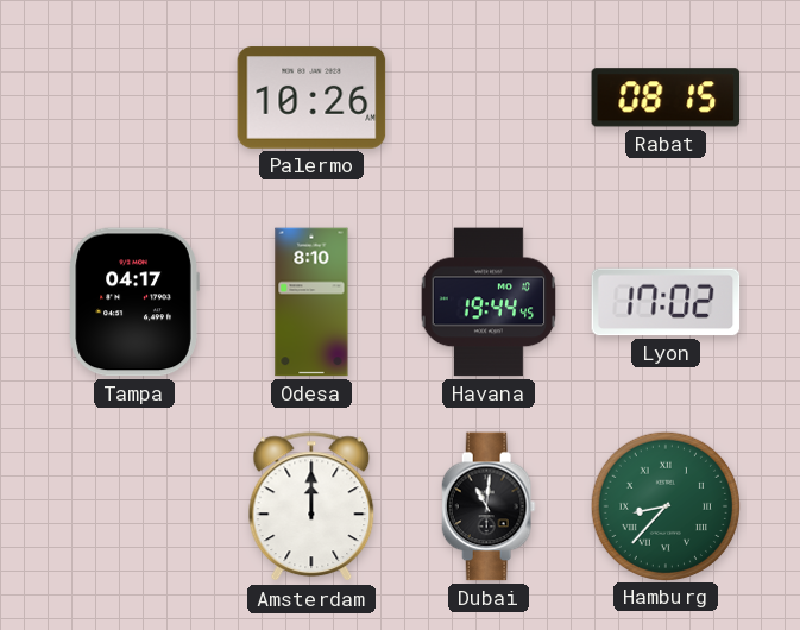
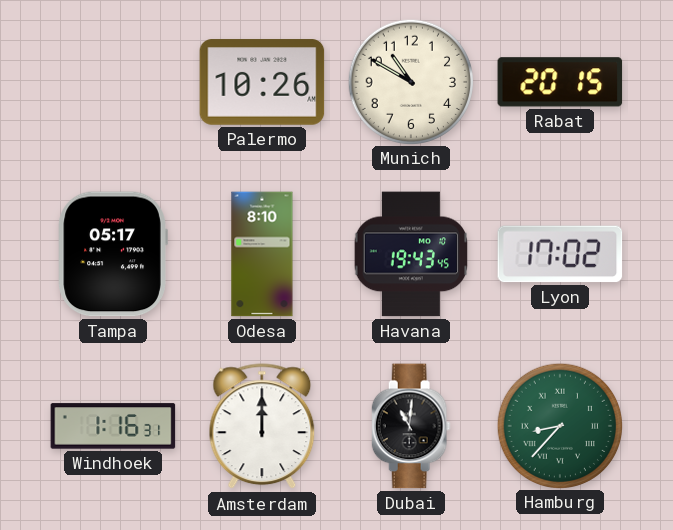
Munich: none -> 10:50
Rabat: 08:15 -> 20:15
Tampa: 04:17 -> 05:17
Havana: 19:44 -> 19:43
Windhoek: none -> 1:16
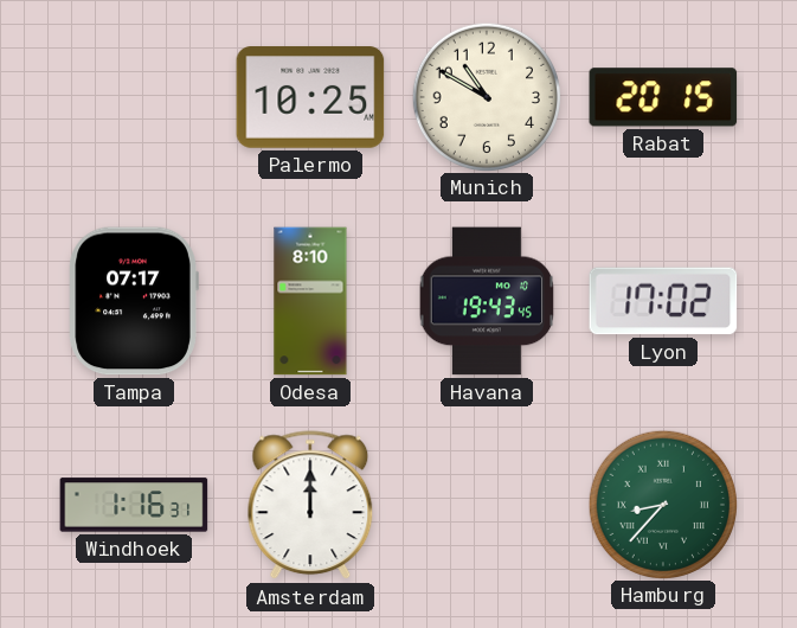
Palermo: 10:26 -> 10:25
Tampa: 05:17 -> 07:17
Dubai: 11:01 -> none
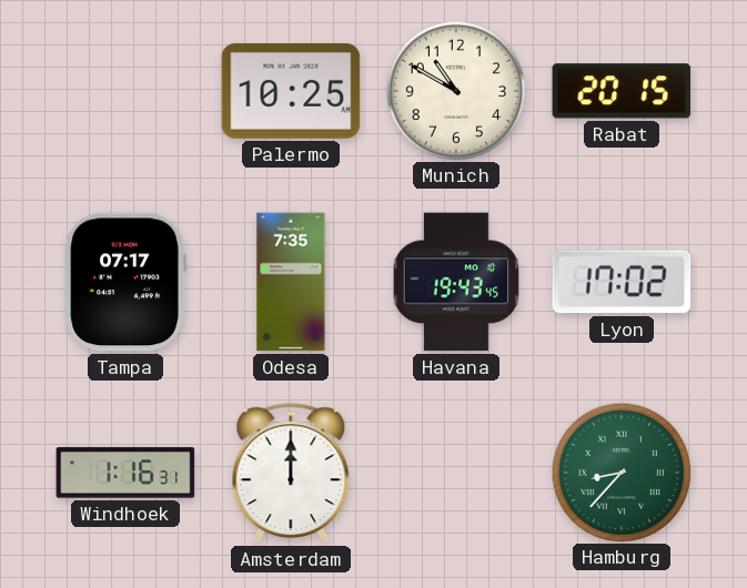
Odesa: 8:10 -> 7:35
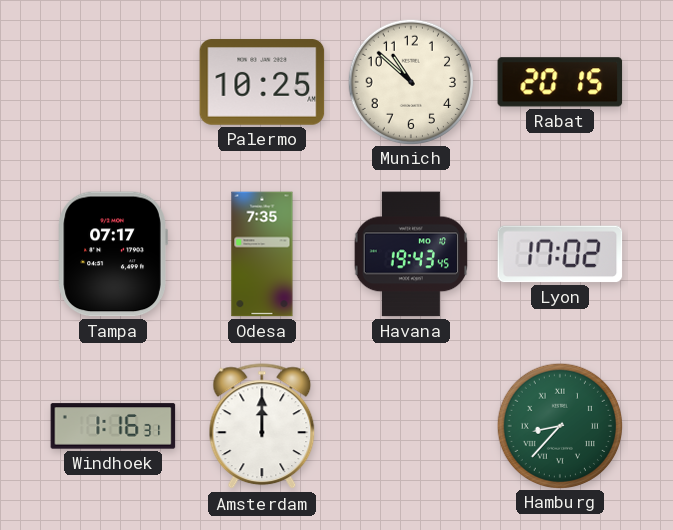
Munich: 10:50 -> 10:52
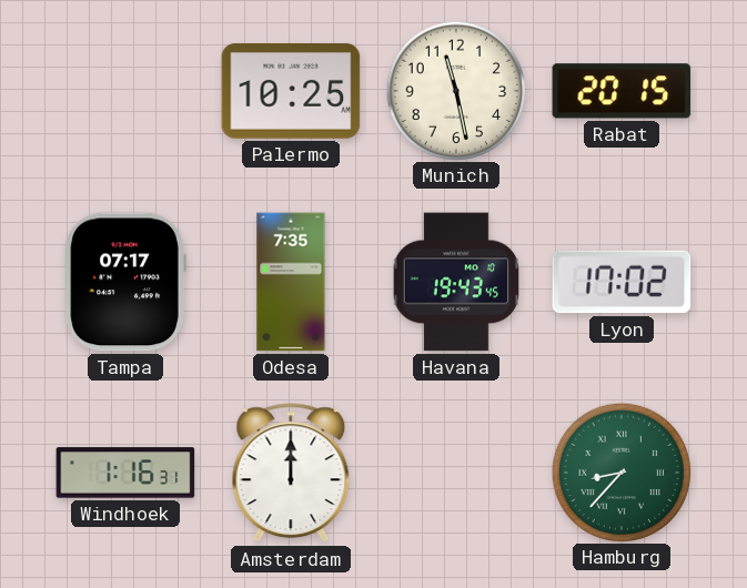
Munich: 10:52 -> 11:28
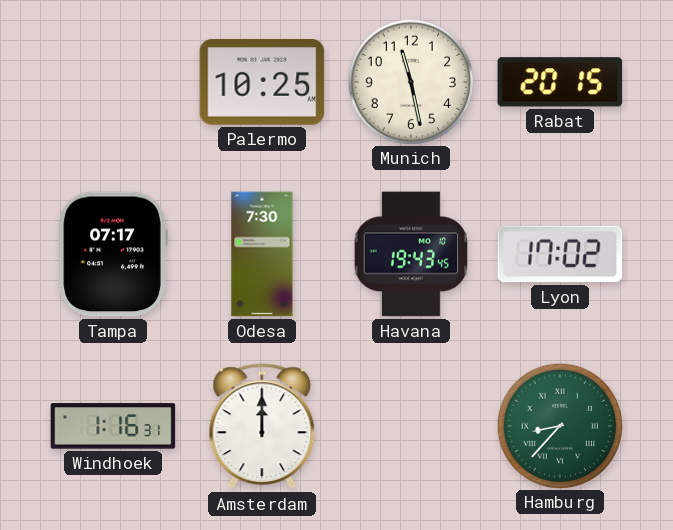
Odesa: 7:35 -> 7:30
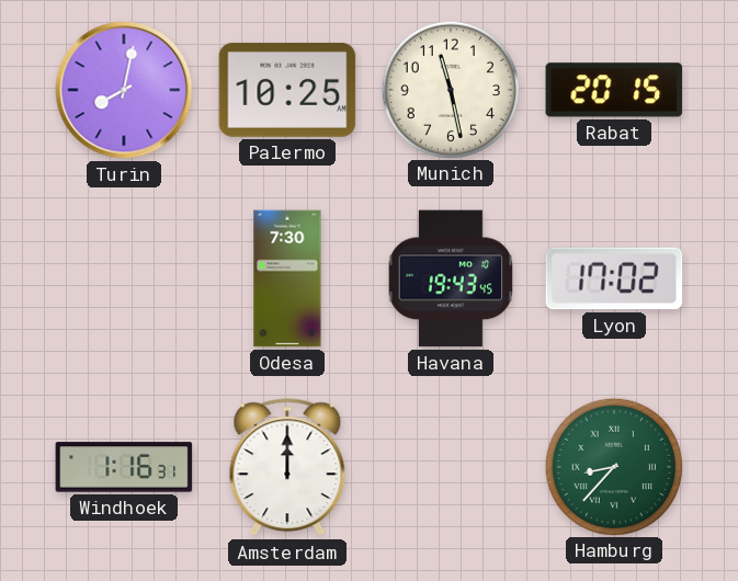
Turin: none -> 8:02
Tampa: 07:17 -> none
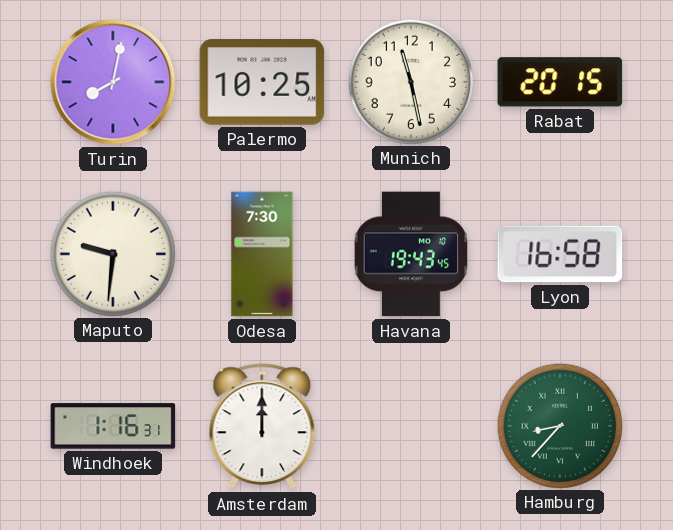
Maputo: none -> 9:31
Lyon: 17:02 -> 16:58
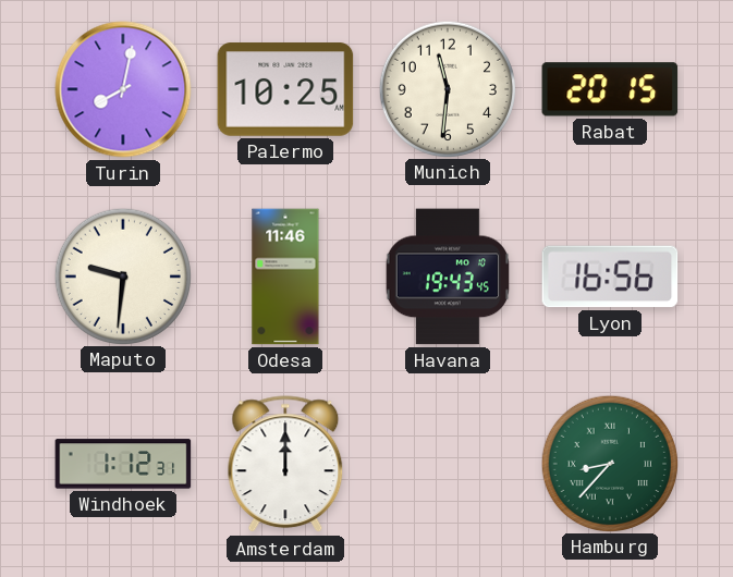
Munich: 11:28 -> 11:31
Odesa: 7:30 -> 11:46
Lyon: 16:58 -> 16:56
Windhoek: 1:16 -> 1:12
